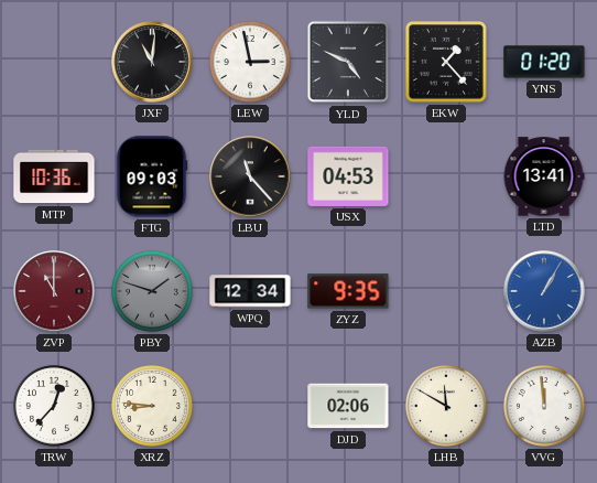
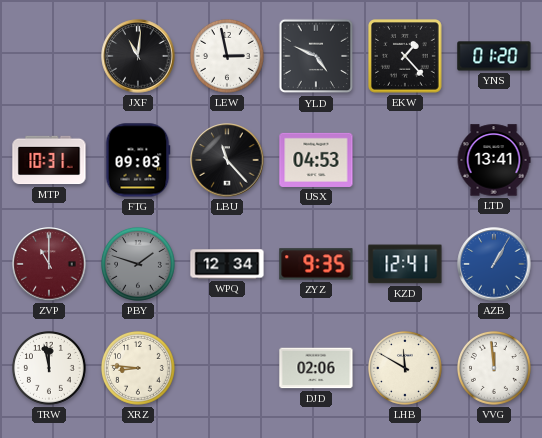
MTP: 10:36 -> 10:31
KZD: none -> 12:41
TRW: 12:37 -> 11:58
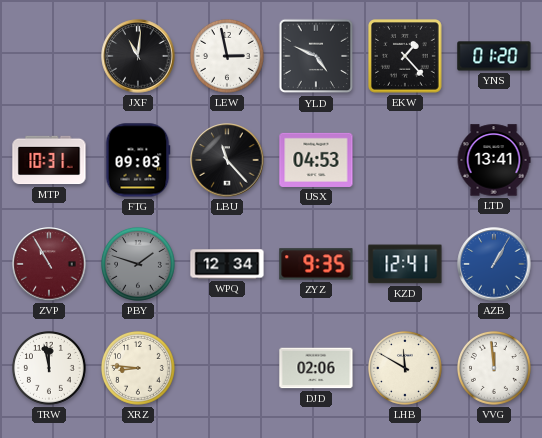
ZVP: 11:00 -> 10:55
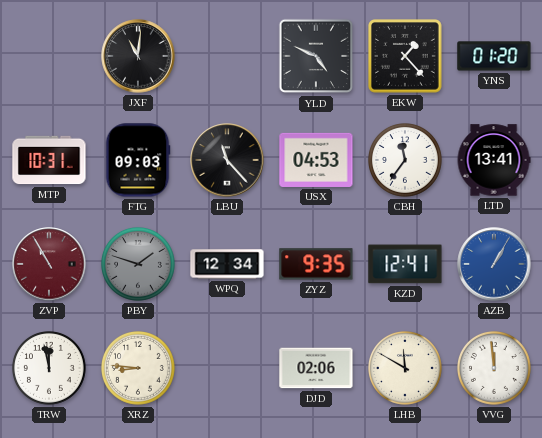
LEW: 2:58 -> none
CBH: none -> 11:36
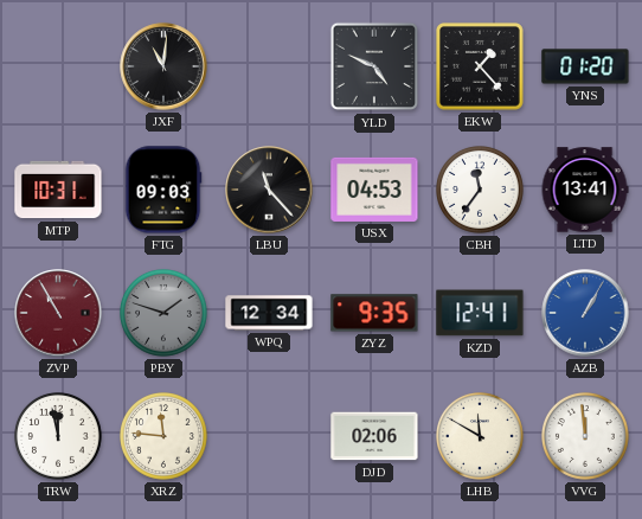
XRZ: 8:46 -> 11:46
